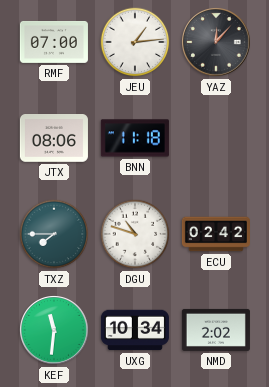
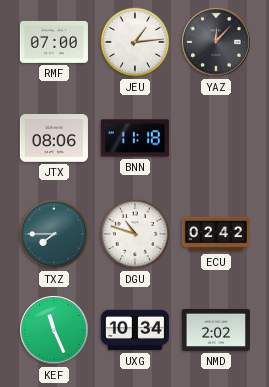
KEF: 11:31 -> 11:26
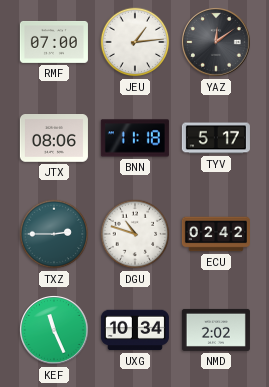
YAZ: 12:07 -> 12:09
TYV: none -> 5:17
TXZ: 7:45 -> 2:45
